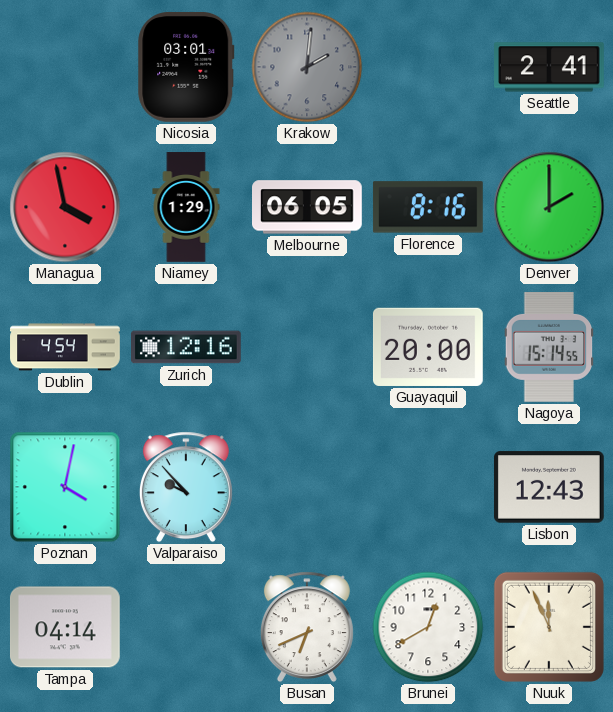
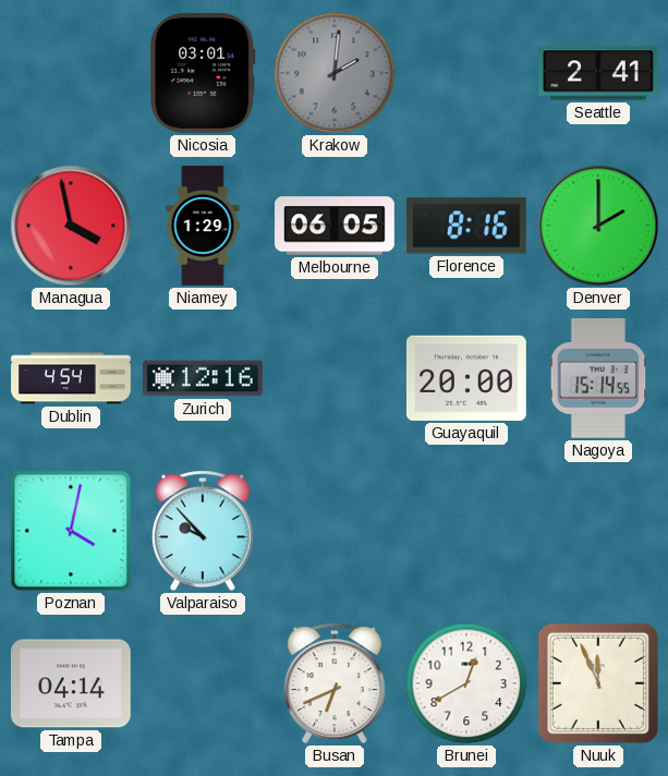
Lisbon: 12:43 -> none
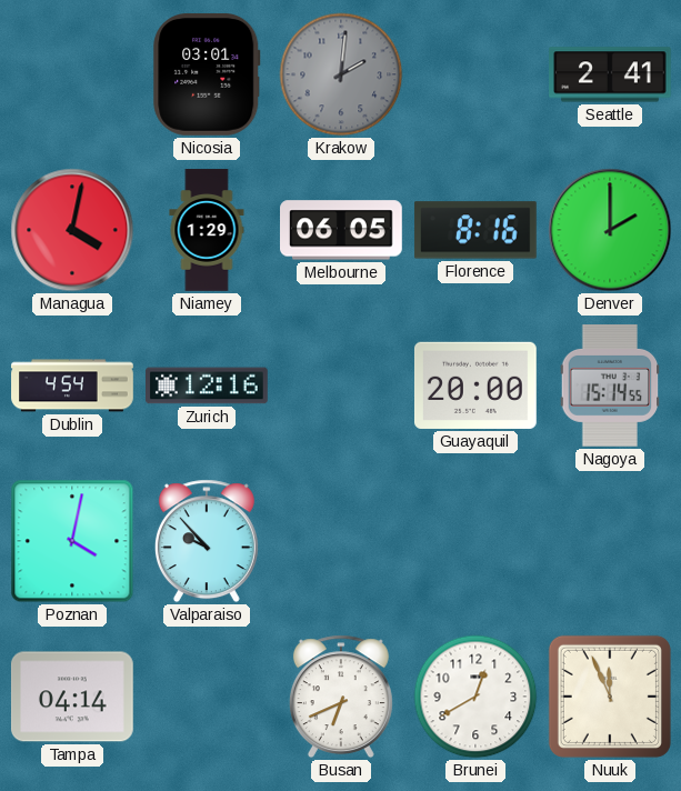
Managua: 3:58 -> 4:02
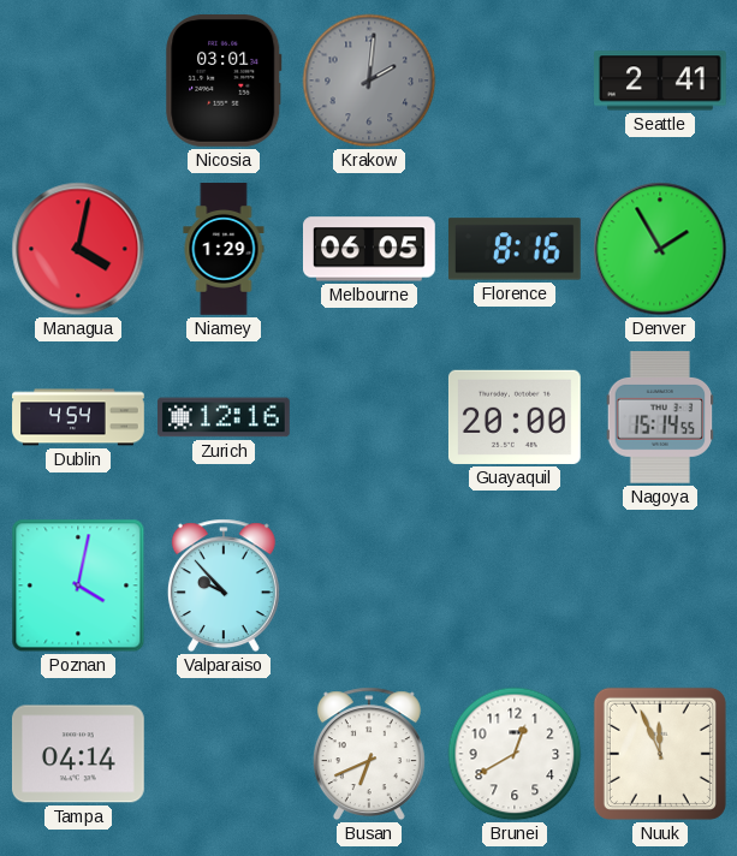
Denver: 2:00 -> 1:55
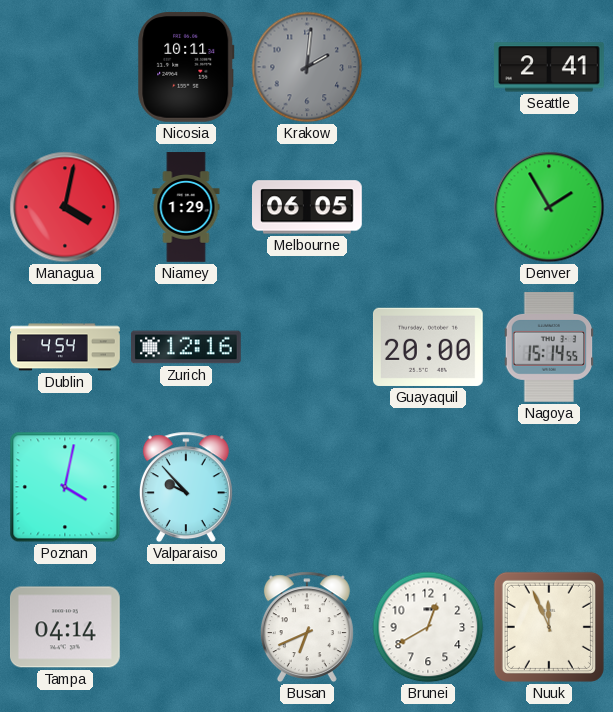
Nicosia: 03:01 -> 10:11
Florence: 8:16 -> none
